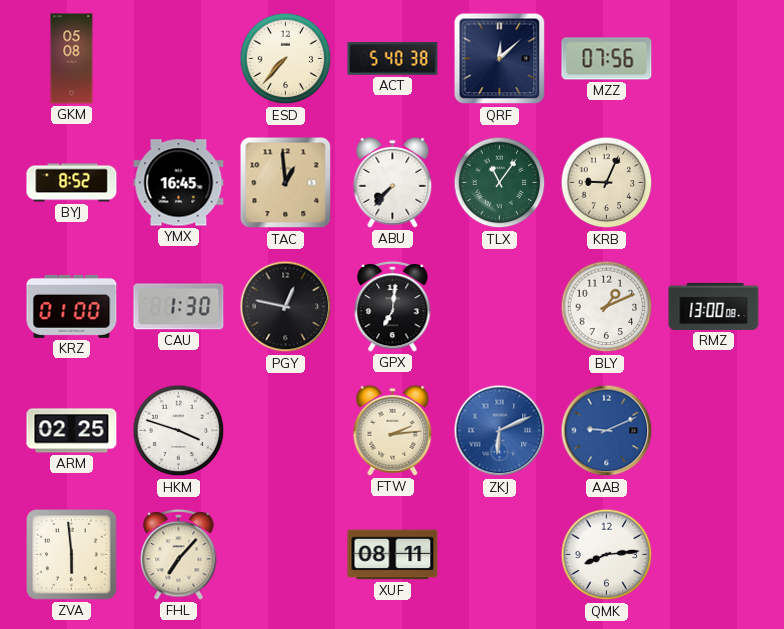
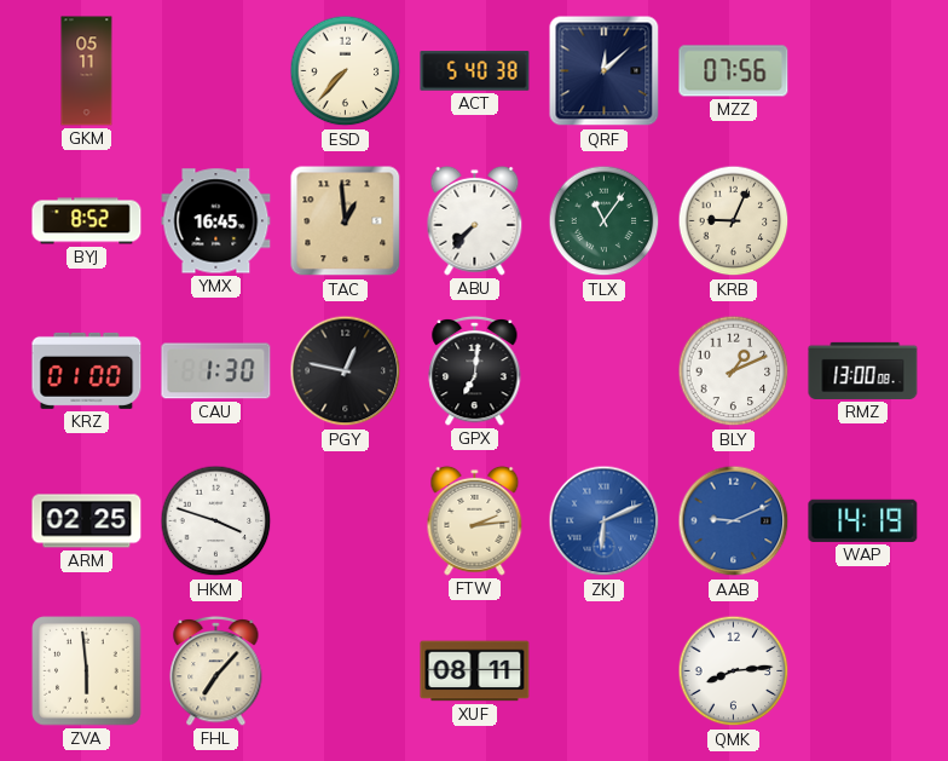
GKM: 05:08 -> 05:11
WAP: none -> 14:19
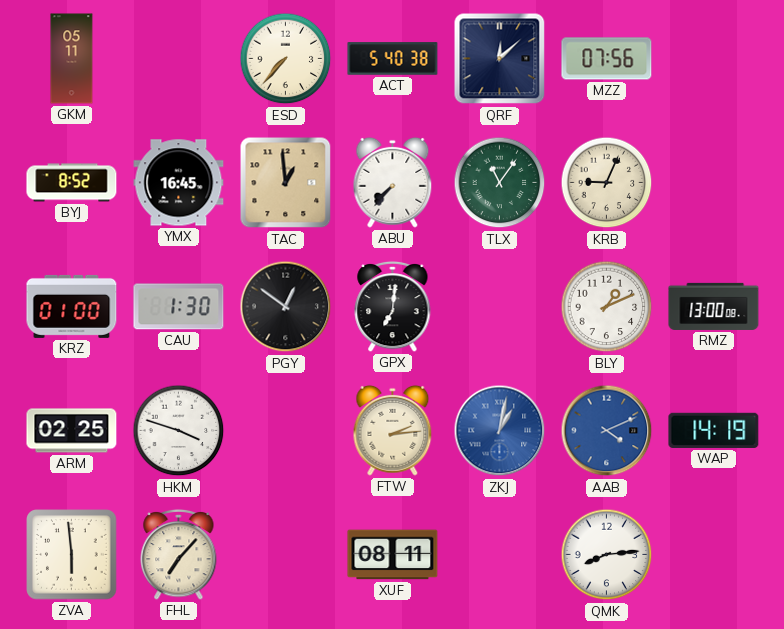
PGY: 12:47 -> 12:51
ZKJ: 6:11 -> 1:02
AAB: 9:11 -> 4:11
